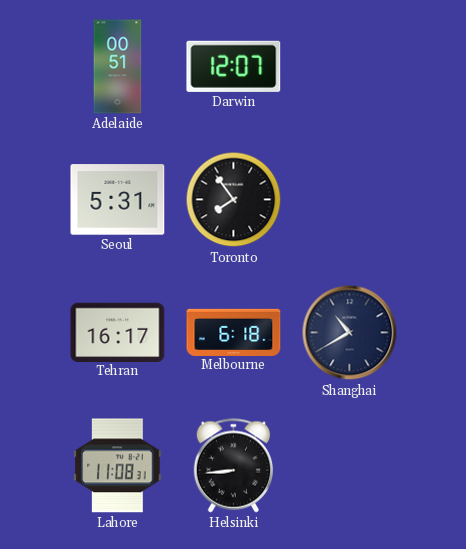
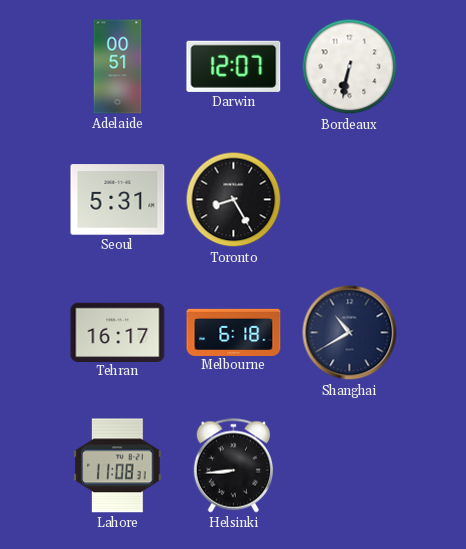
Bordeaux: none -> 6:32
Toronto: 7:54 -> 8:25
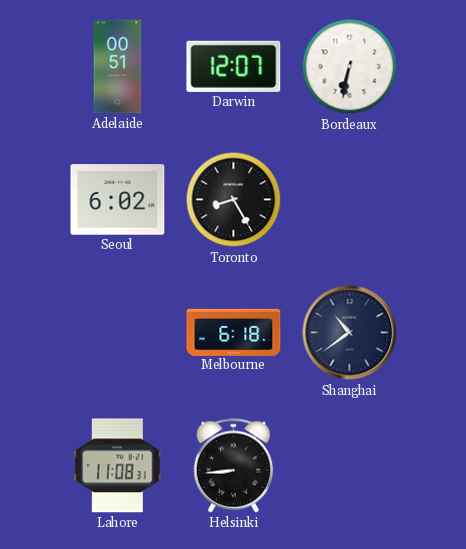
Seoul: 5:31 -> 6:02
Tehran: 16:17 -> none
Shanghai: 10:40 -> 10:39
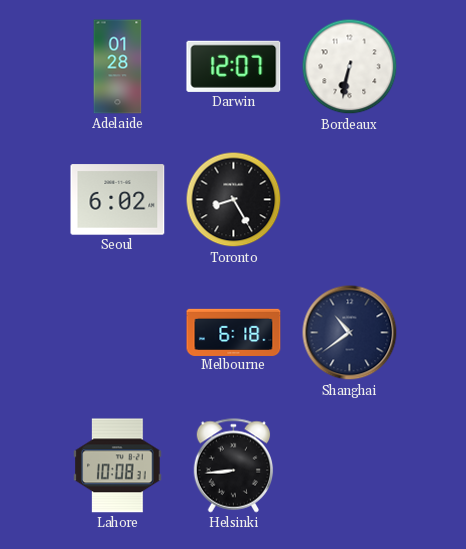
Adelaide: 00:51 -> 01:28
Lahore: 11:08 -> 10:08
